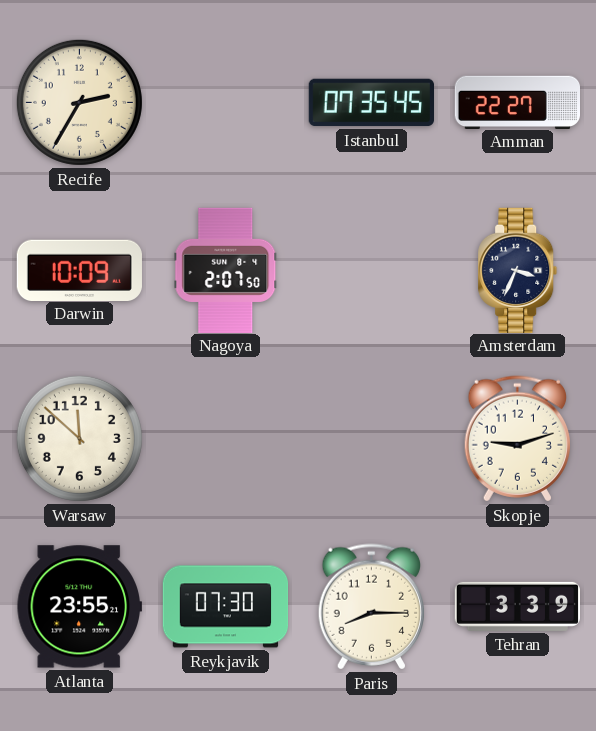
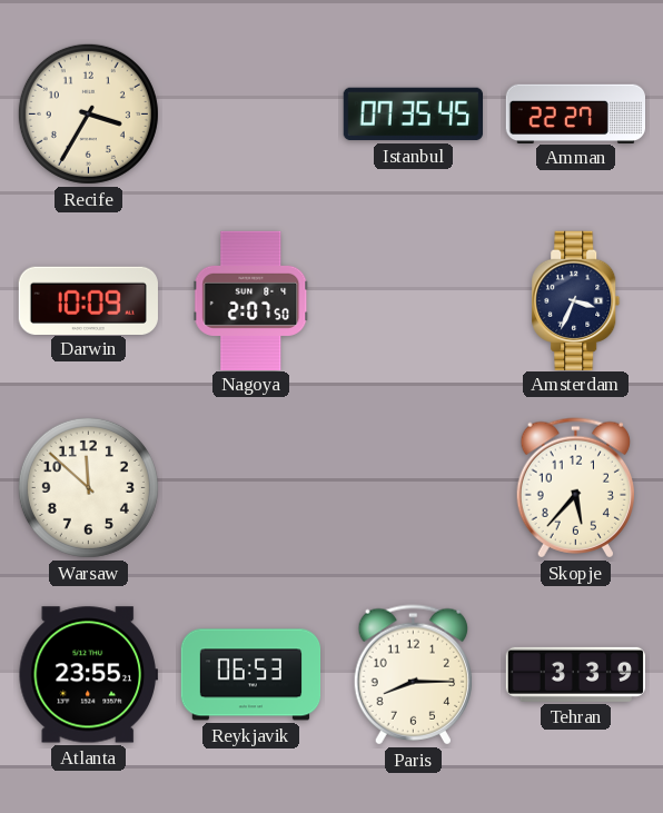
Recife: 2:35 -> 3:35
Skopje: 9:12 -> 5:37
Reykjavik: 07:30 -> 06:53
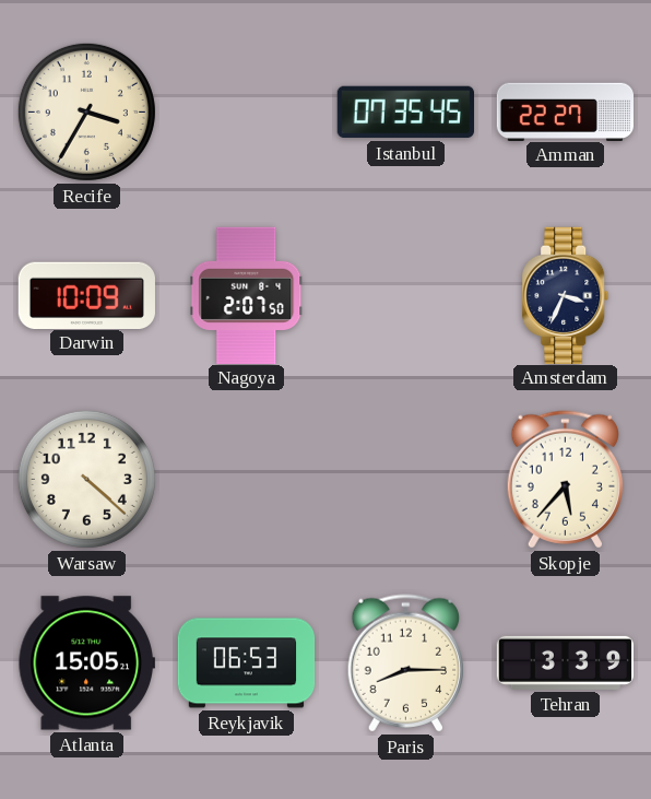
Warsaw: 11:52 -> 4:22
Atlanta: 23:55 -> 15:05
